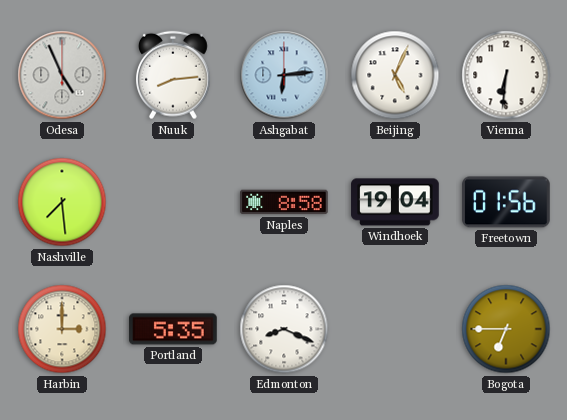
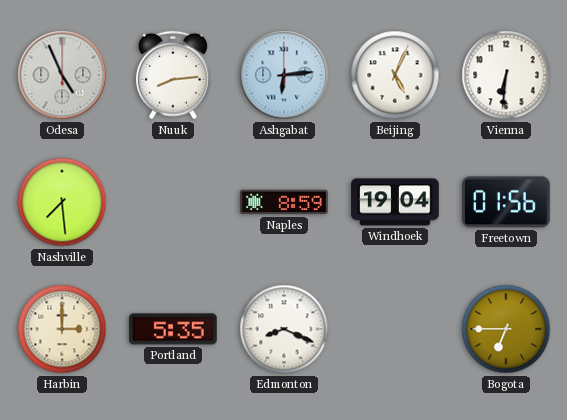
Naples: 8:58 -> 8:59
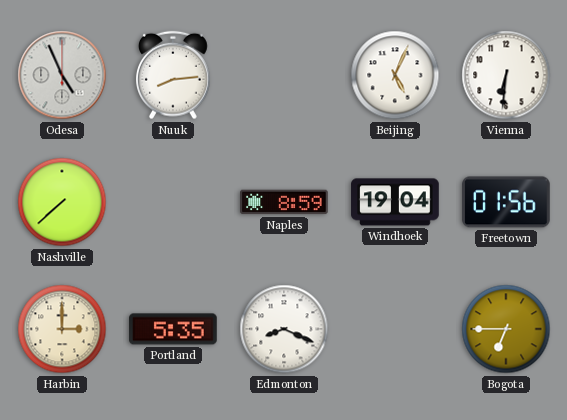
Ashgabat: 6:14 -> none
Nashville: 7:29 -> 7:38
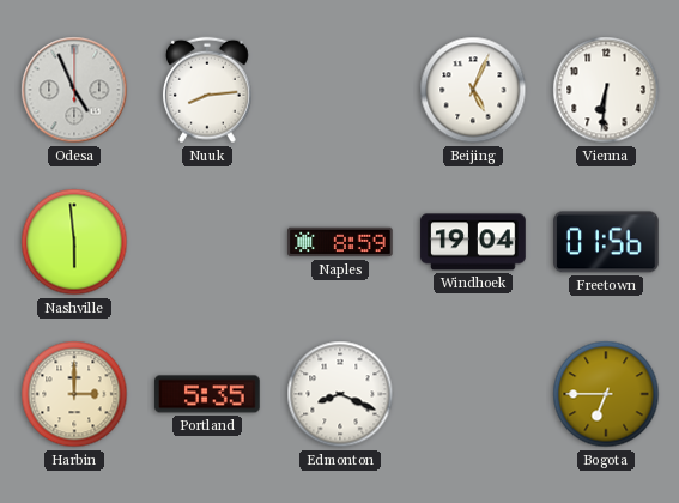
Nashville: 7:38 -> 5:59
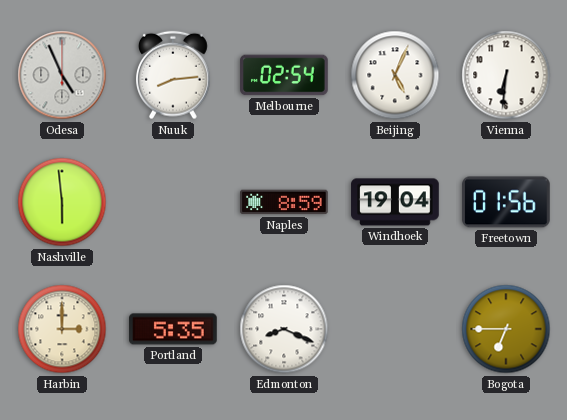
Melbourne: none -> 02:54
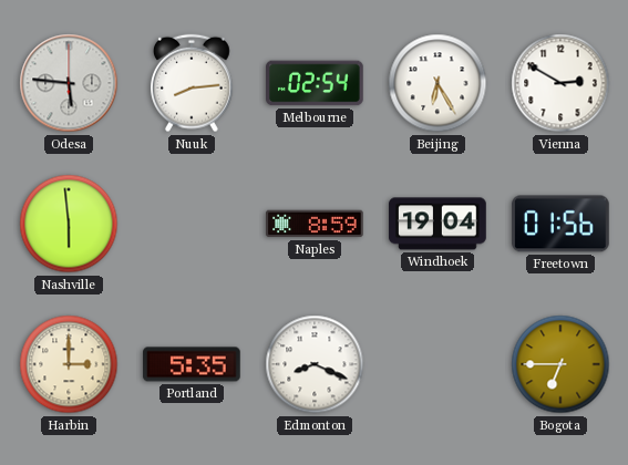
Odesa: 4:56 -> 5:46
Beijing: 5:04 -> 6:25
Vienna: 6:31 -> 2:50
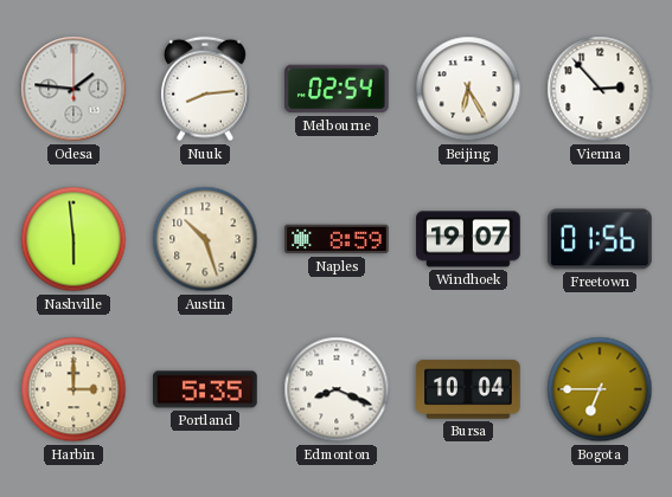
Odesa: 5:46 -> 1:46
Vienna: 2:50 -> 2:53
Austin: none -> 10:27
Windhoek: 19:04 -> 19:07
Bursa: none -> 10:04
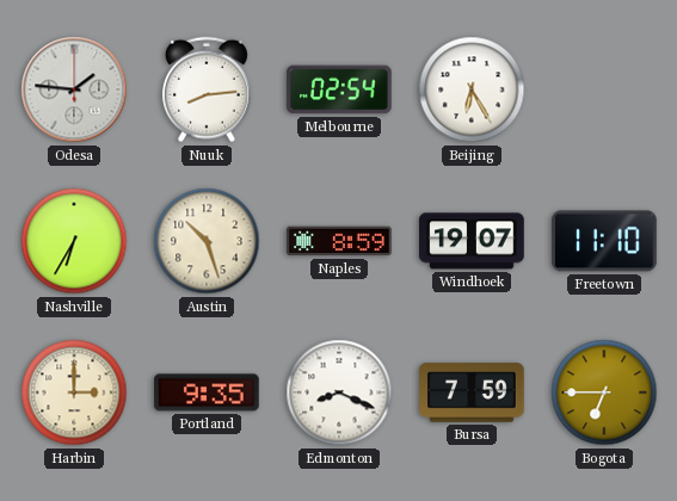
Vienna: 2:53 -> none
Nashville: 5:59 -> 6:35
Freetown: 01:56 -> 11:10
Portland: 5:35 -> 9:35
Bursa: 10:04 -> 7:59
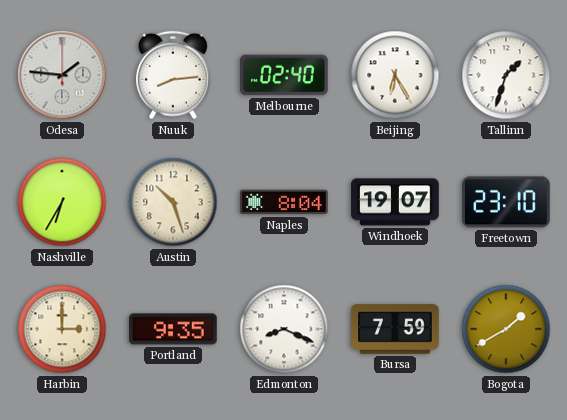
Melbourne: 02:54 -> 02:40
Tallinn: none -> 1:33
Naples: 8:59 -> 8:04
Freetown: 11:10 -> 23:10
Bogota: 6:45 -> 1:40
